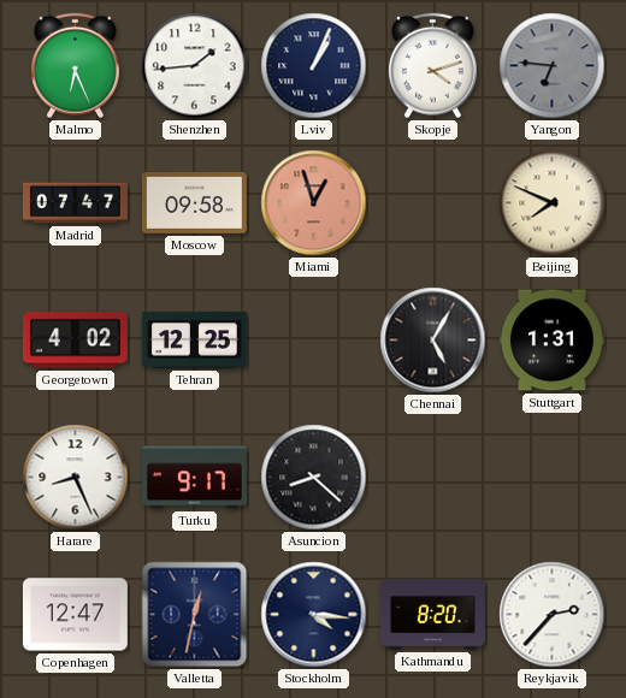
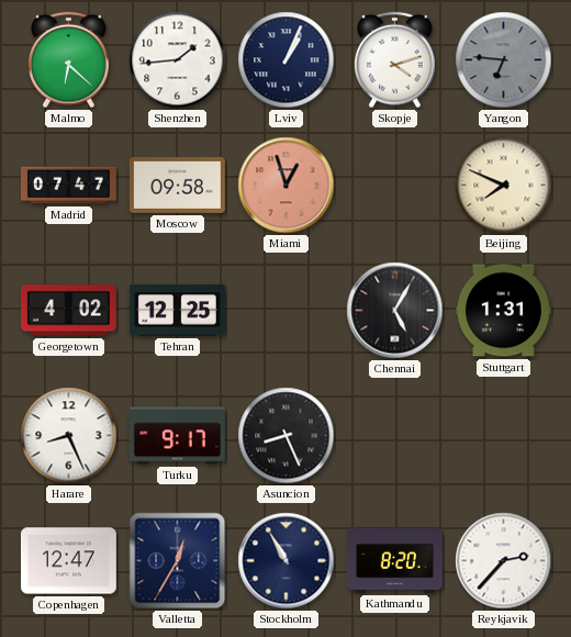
Malmo: 6:26 -> 6:22
Asuncion: 8:22 -> 8:26
Valletta: 12:32 -> 12:35
Stockholm: 4:16 -> 10:55
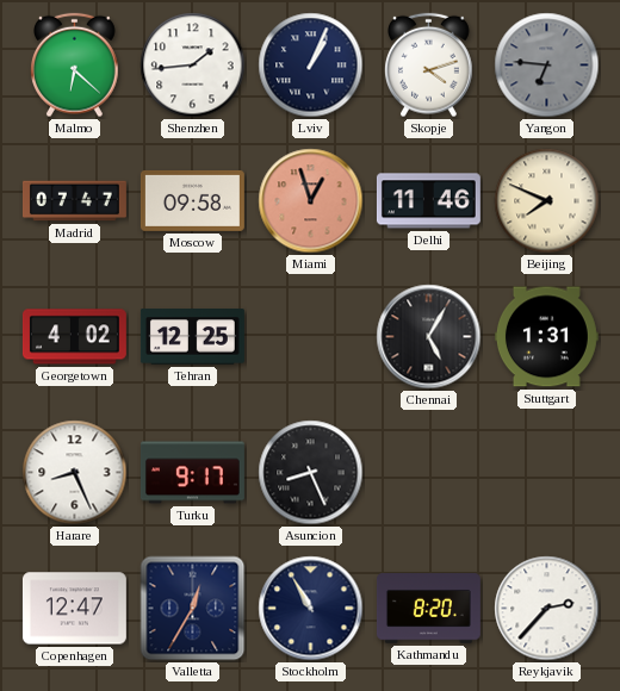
Delhi: none -> 11:46
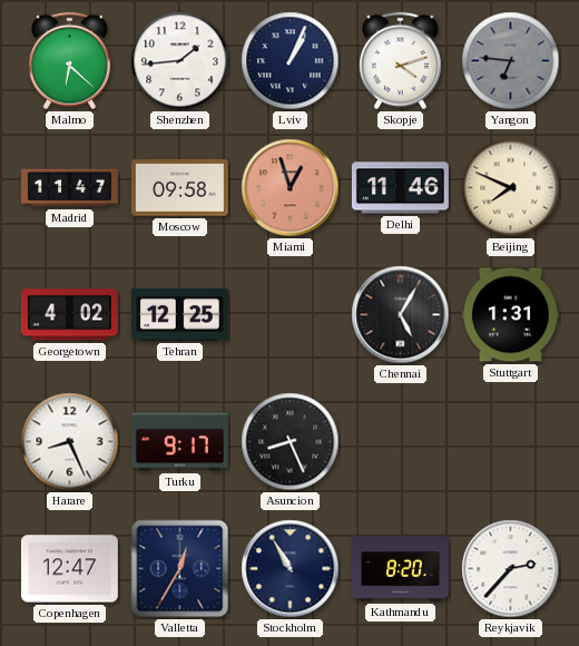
Madrid: 07:47 -> 11:47
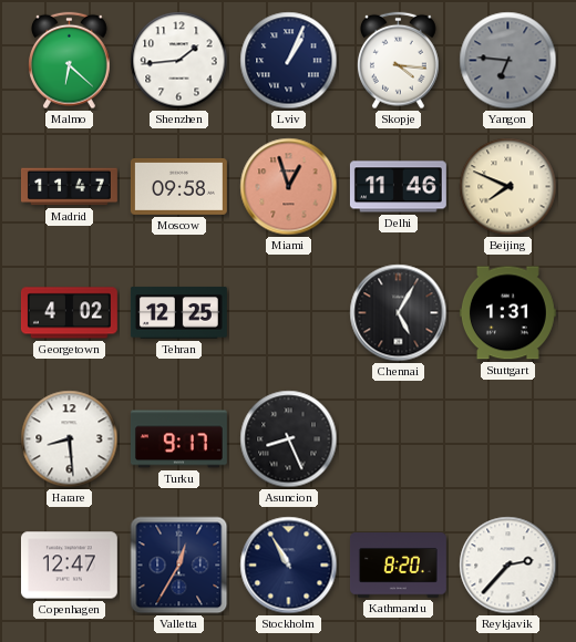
Skopje: 4:12 -> 4:16
Harare: 8:26 -> 8:29
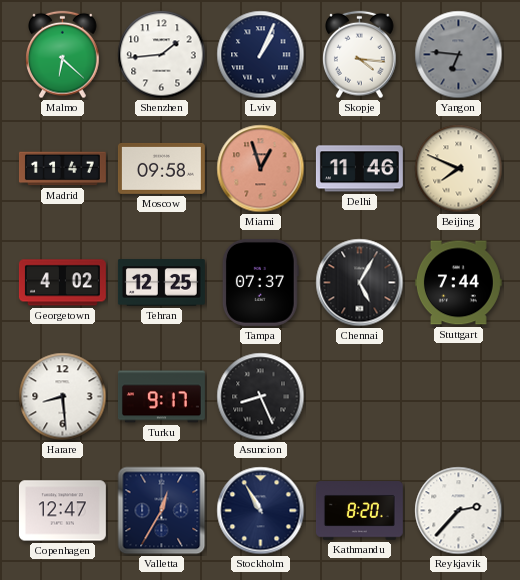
Tampa: none -> 07:37
Stuttgart: 1:31 -> 7:44
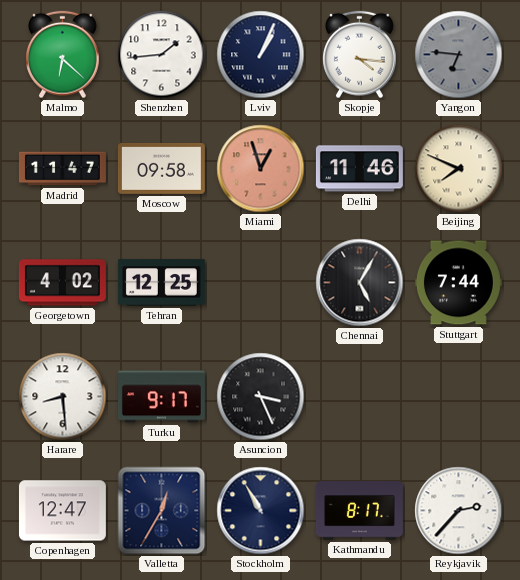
Tampa: 07:37 -> none
Asuncion: 8:26 -> 3:26
Kathmandu: 8:20 -> 8:17
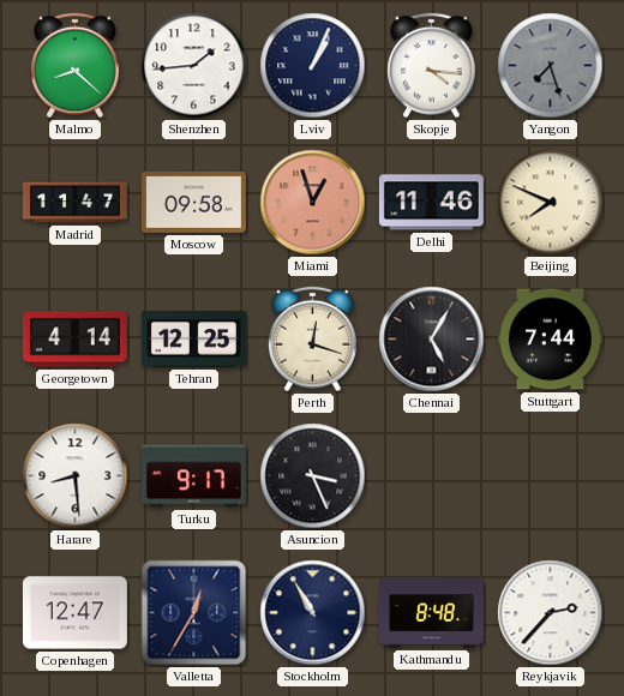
Malmo: 6:22 -> 8:22
Yangon: 6:46 -> 7:27
Georgetown: 4:02 -> 4:14
Perth: none -> 12:18
Kathmandu: 8:17 -> 8:48
